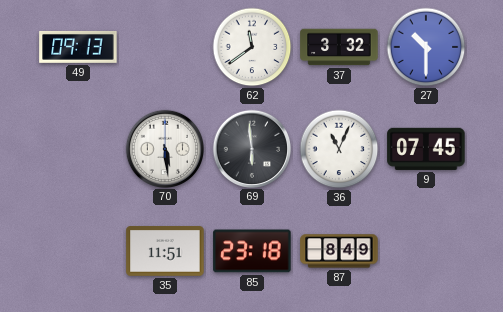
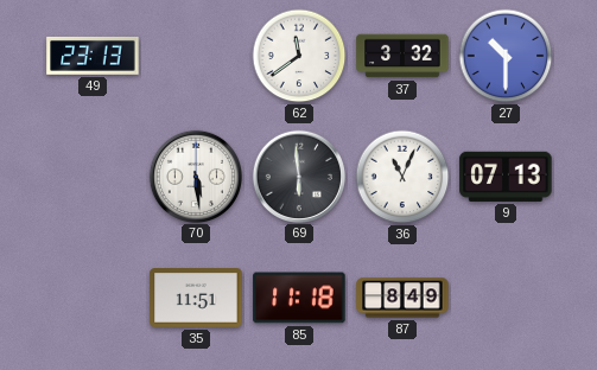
49: 09:13 -> 23:13
9: 07:45 -> 07:13
85: 23:18 -> 11:18
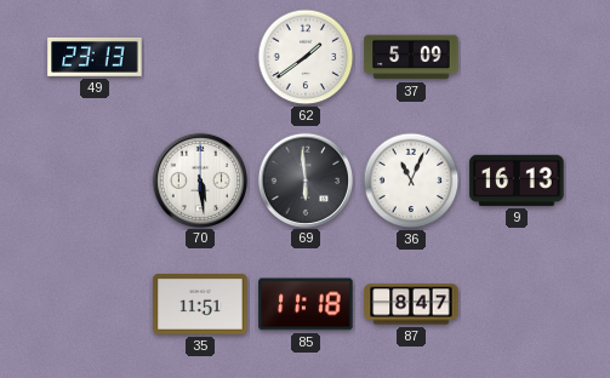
62: 11:39 -> 1:39
37: 3:32 -> 5:09
27: 10:30 -> none
9: 07:13 -> 16:13
87: 8:49 -> 8:47
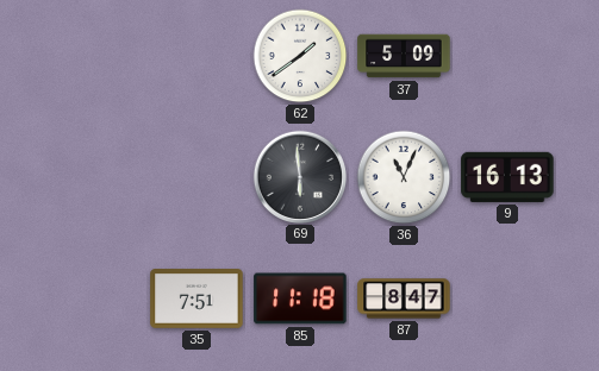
49: 23:13 -> none
70: 5:29 -> none
35: 11:51 -> 7:51
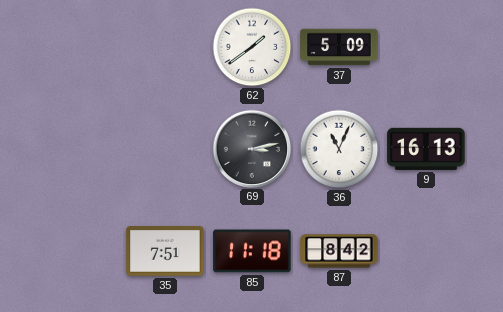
69: 5:59 -> 3:13
87: 8:47 -> 8:42
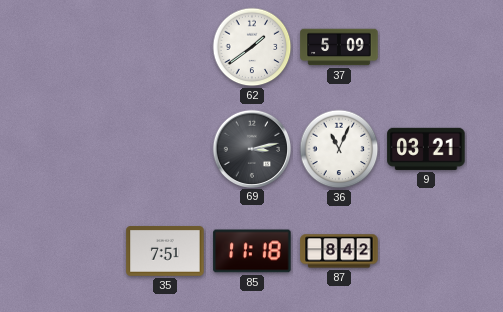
9: 16:13 -> 03:21
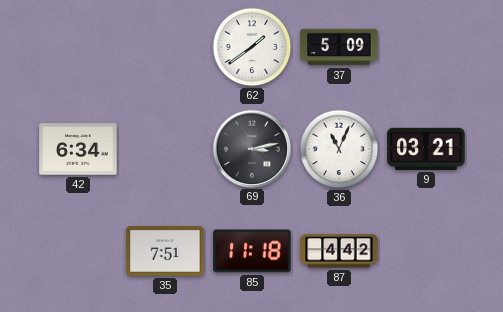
42: none -> 6:34
87: 8:42 -> 4:42
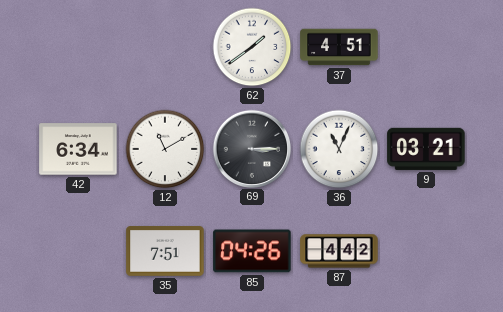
37: 5:09 -> 4:51
12: none -> 11:10
69: 3:13 -> 3:15
85: 11:18 -> 04:26
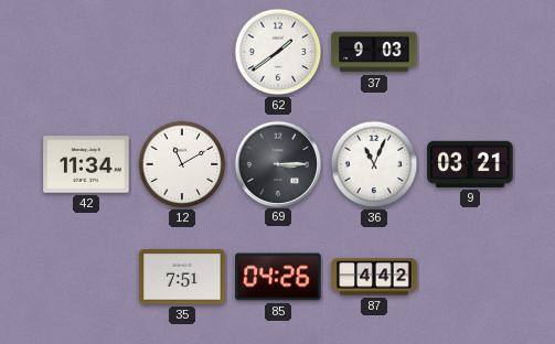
37: 4:51 -> 9:03
42: 6:34 -> 11:34
